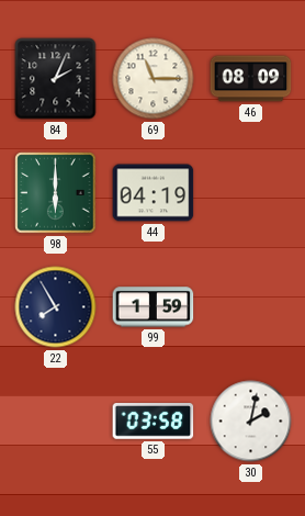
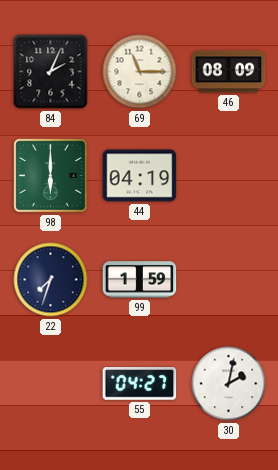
22: 7:55 -> 7:33
55: 03:58 -> 04:27
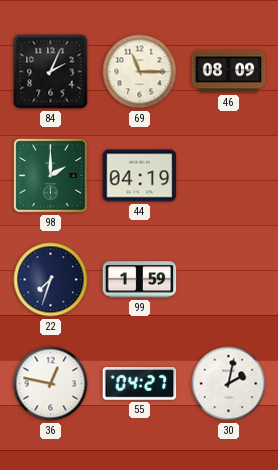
98: 6:00 -> 2:00
36: none -> 12:47
